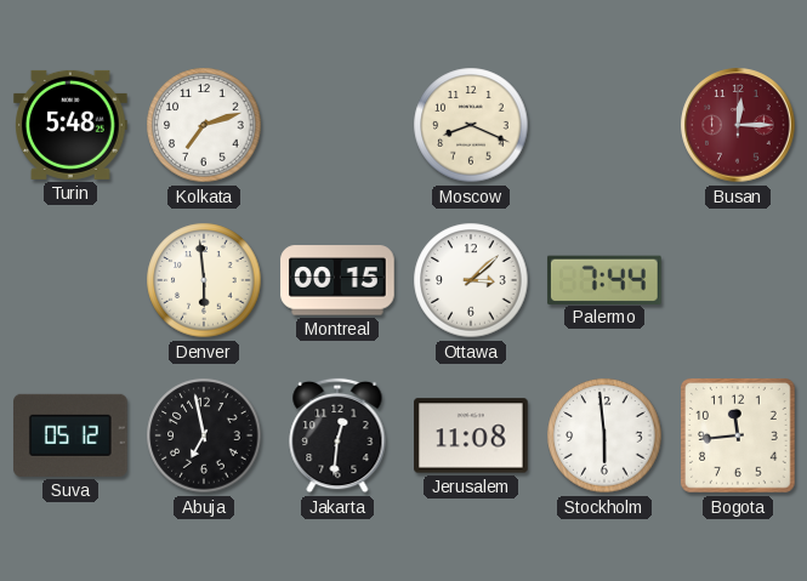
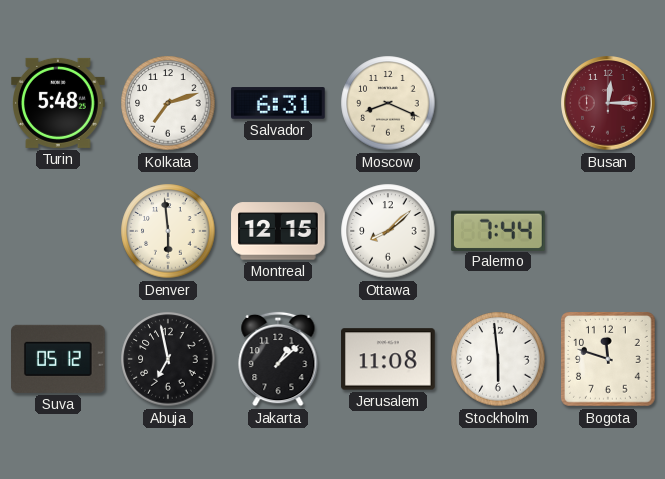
Salvador: none -> 6:31
Montreal: 00:15 -> 12:15
Ottawa: 3:08 -> 8:08
Jakarta: 12:31 -> 1:08
Bogota: 11:44 -> 11:48
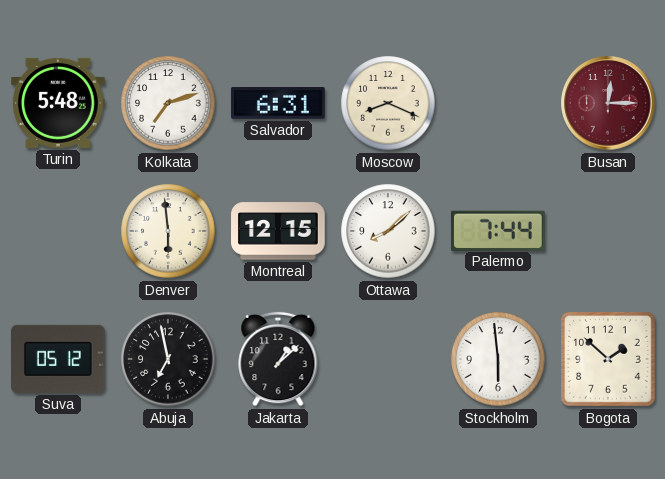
Jerusalem: 11:08 -> none
Bogota: 11:48 -> 1:52
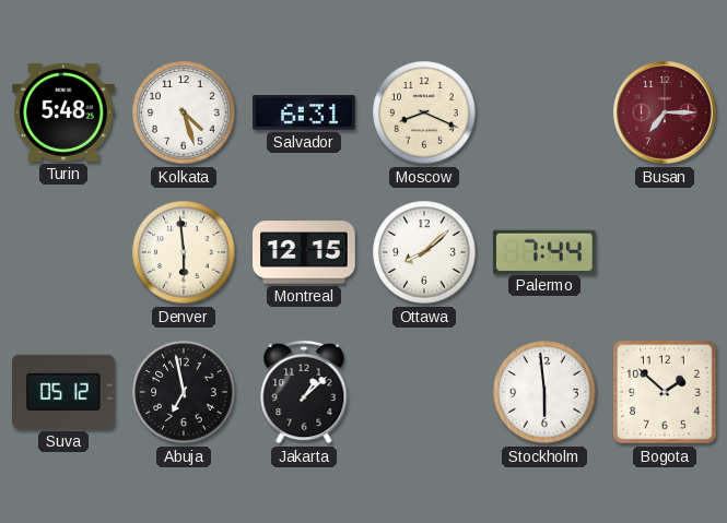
Kolkata: 7:12 -> 4:27
Busan: 12:15 -> 7:15
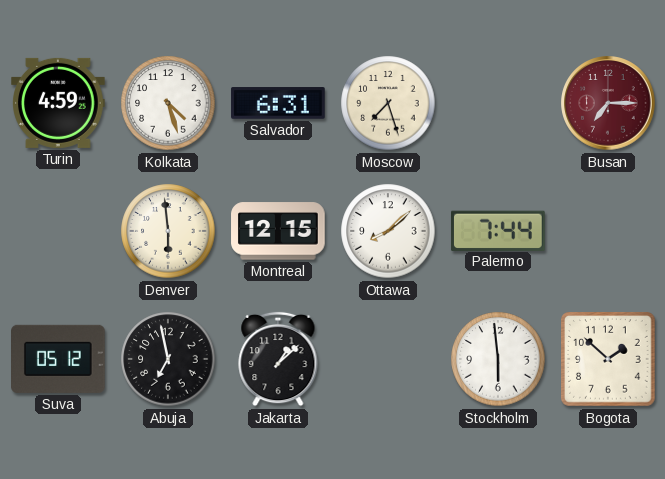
Turin: 5:48 -> 4:59
Moscow: 8:19 -> 7:27
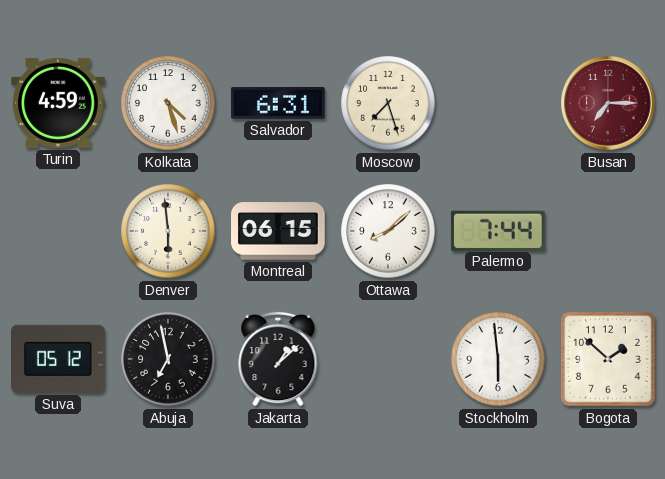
Montreal: 12:15 -> 06:15
